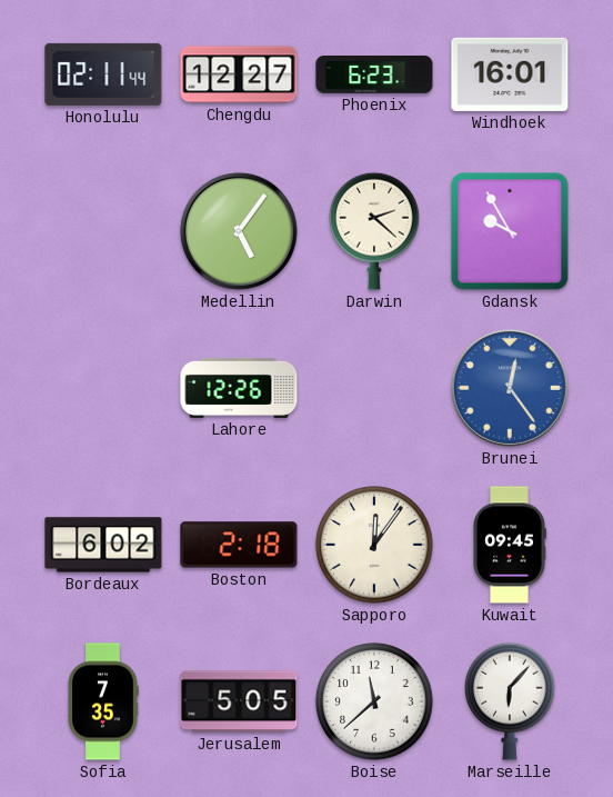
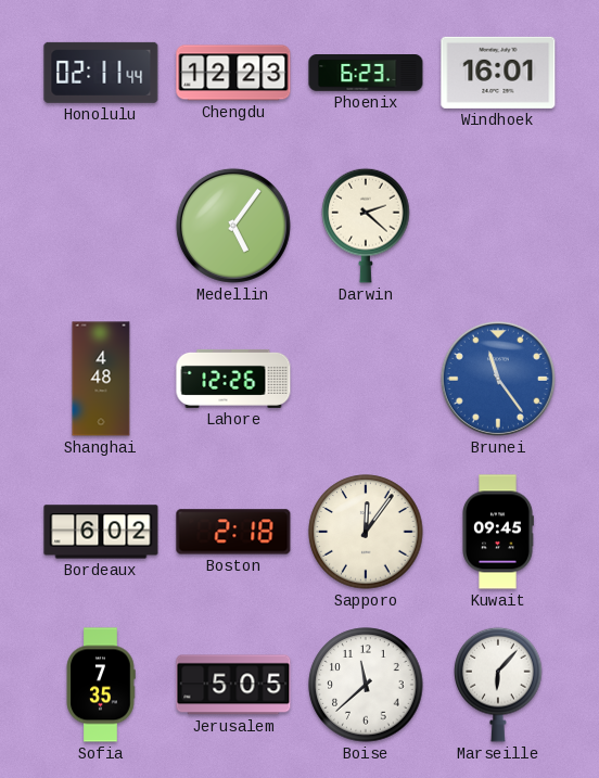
Chengdu: 12:27 -> 12:23
Gdansk: 9:55 -> none
Shanghai: none -> 4:48
Brunei: 12:24 -> 11:24
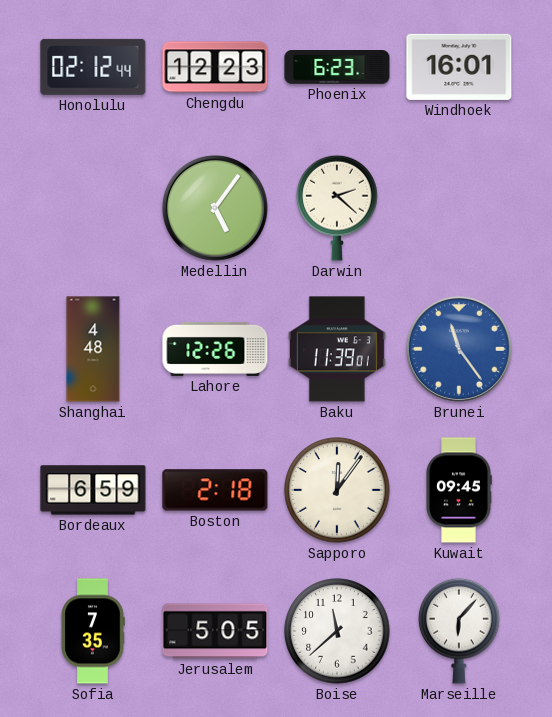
Honolulu: 02:11 -> 02:12
Baku: none -> 11:39
Bordeaux: 6:02 -> 6:59
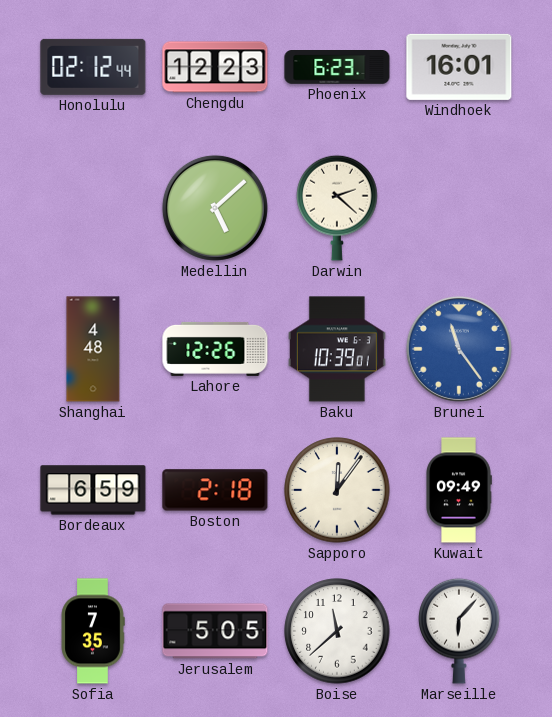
Medellin: 5:06 -> 5:08
Baku: 11:39 -> 10:39
Kuwait: 09:45 -> 09:49
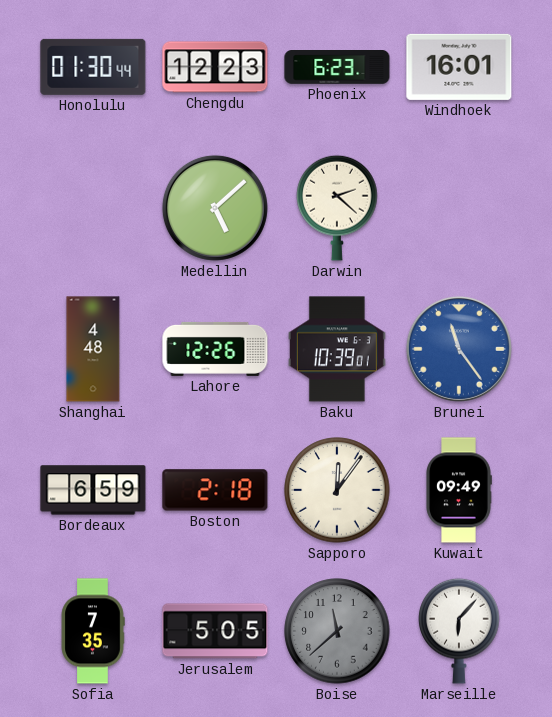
Honolulu: 02:12 -> 01:30
Boise dial: white -> grey
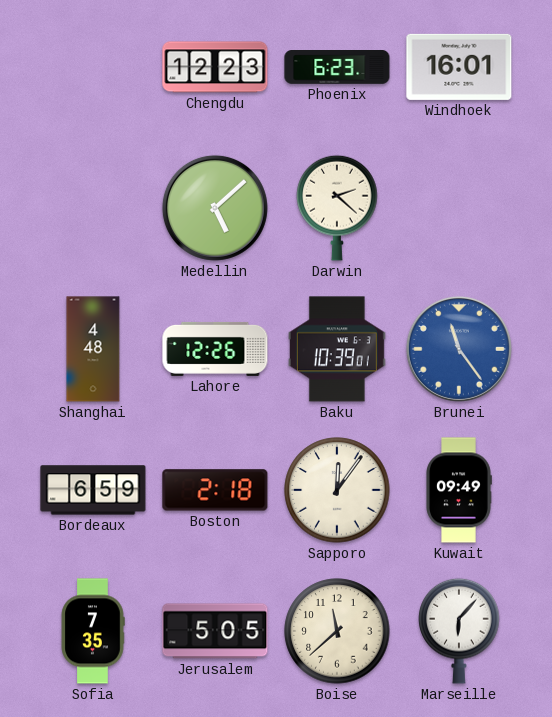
Honolulu: 01:30 -> none
Boise dial: grey -> cream
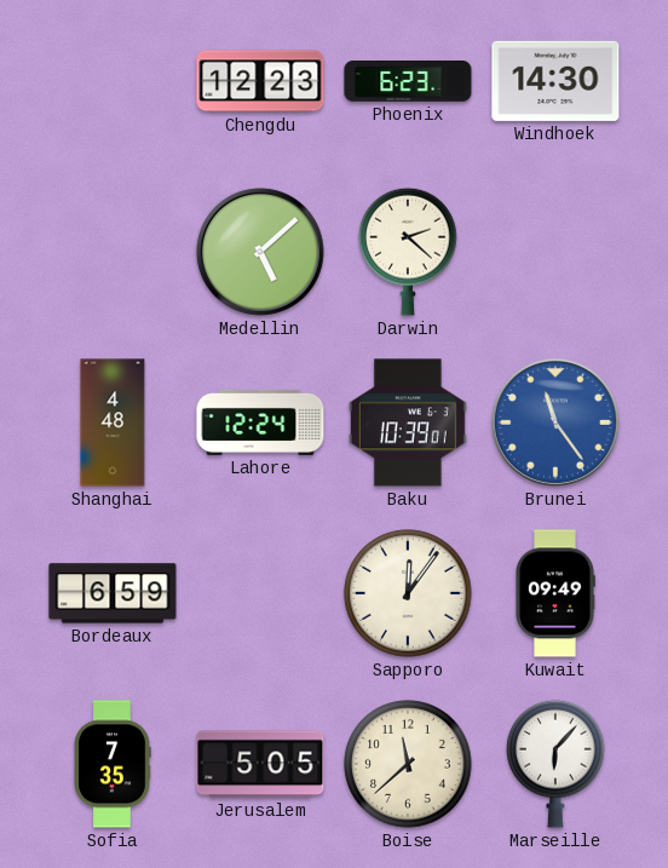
Windhoek: 16:01 -> 14:30
Lahore: 12:26 -> 12:24
Boston: 2:18 -> none
